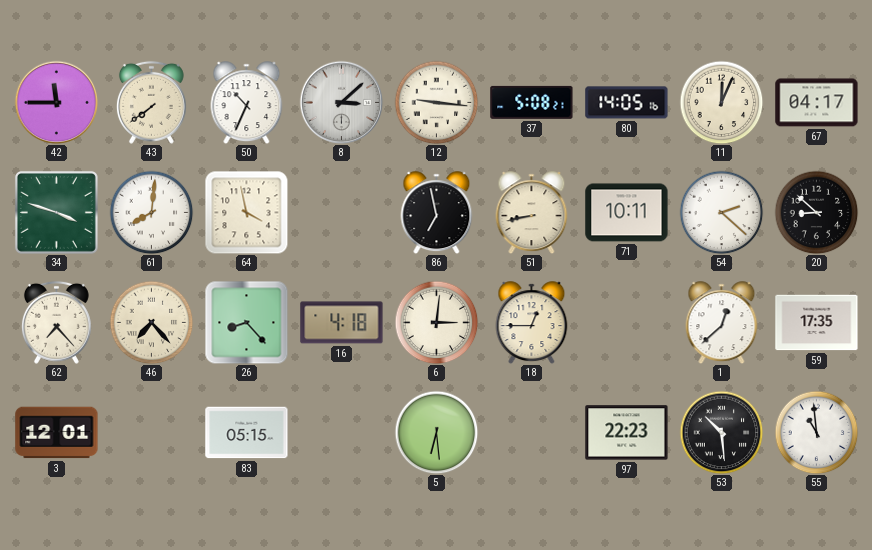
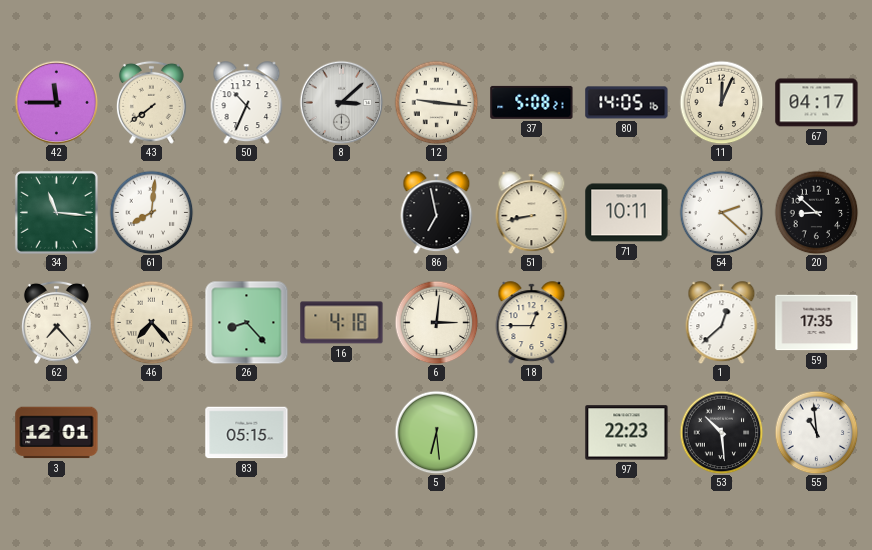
34: 3:48 -> 11:16
64: 3:58 -> none
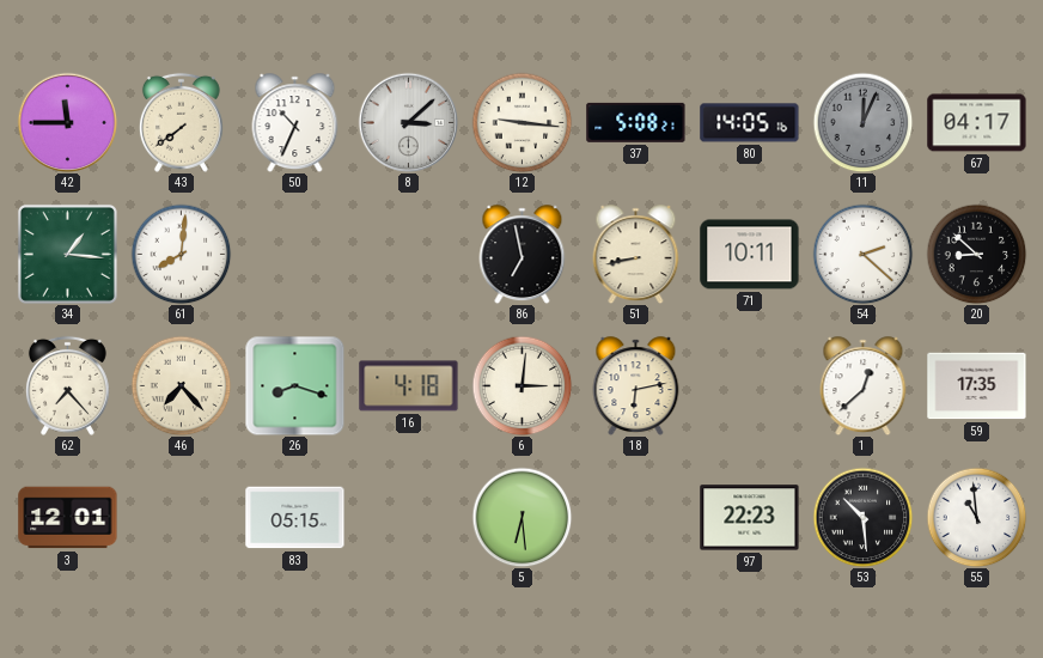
11 dial: cream -> grey
34: 11:16 -> 1:16
26: 8:23 -> 8:18
18: 12:45 -> 6:13
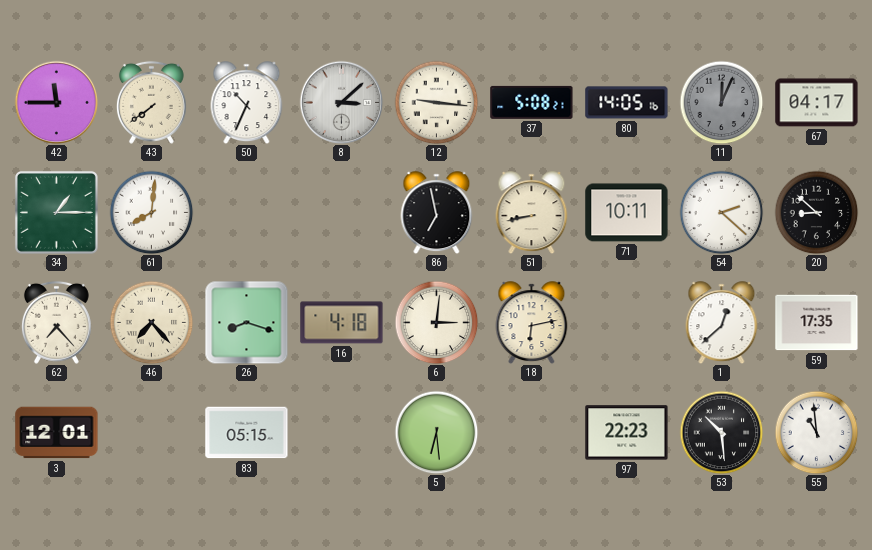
34: 1:16 -> 1:15
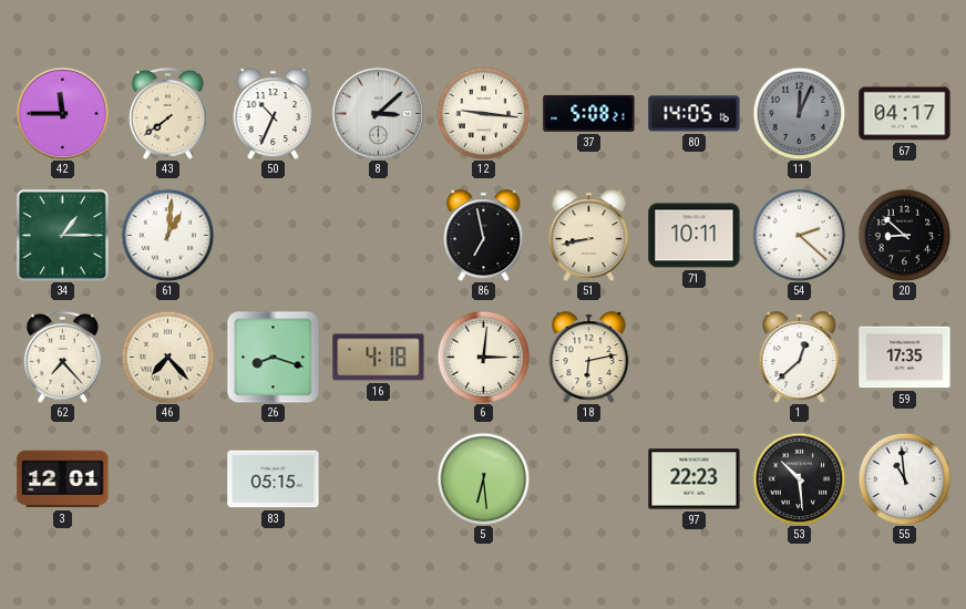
61: 8:01 -> 1:01
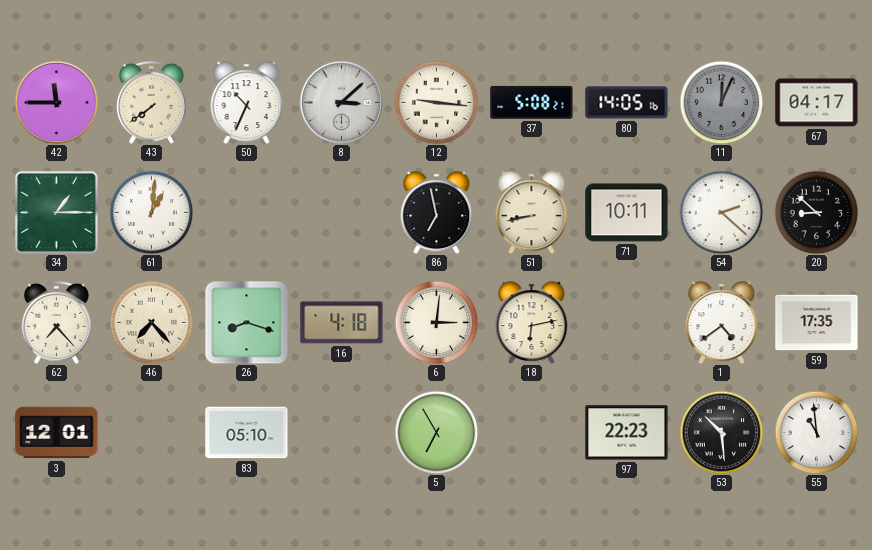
1: 12:38 -> 4:39
83: 05:15 -> 05:10
5: 6:29 -> 6:55
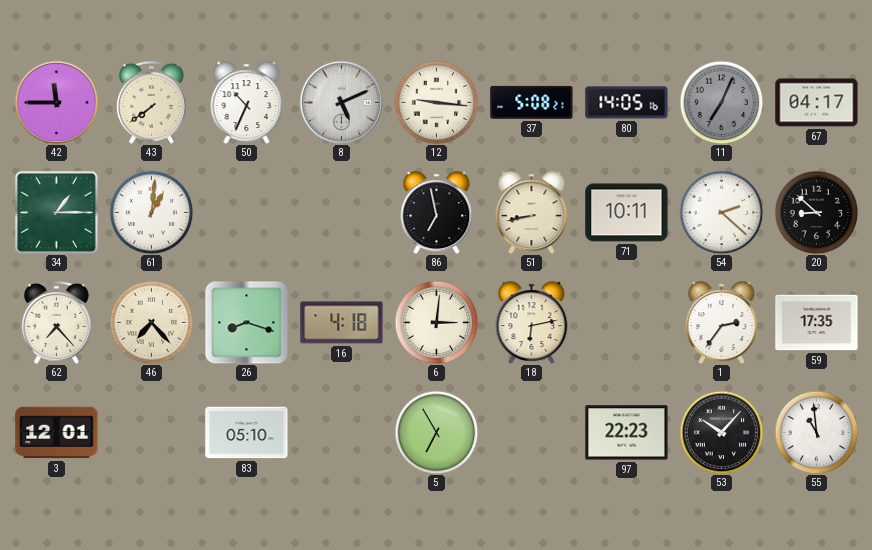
8: 3:08 -> 5:11
11: 12:04 -> 7:04
1: 4:39 -> 2:36
53: 10:29 -> 10:07
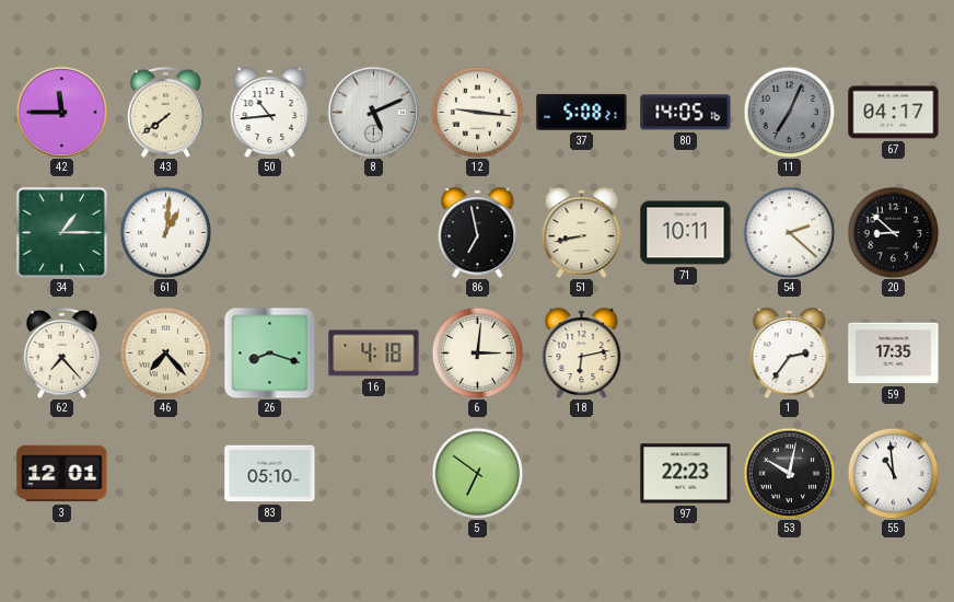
50: 10:34 -> 10:44
5: 6:55 -> 6:51
53: 10:07 -> 10:02
